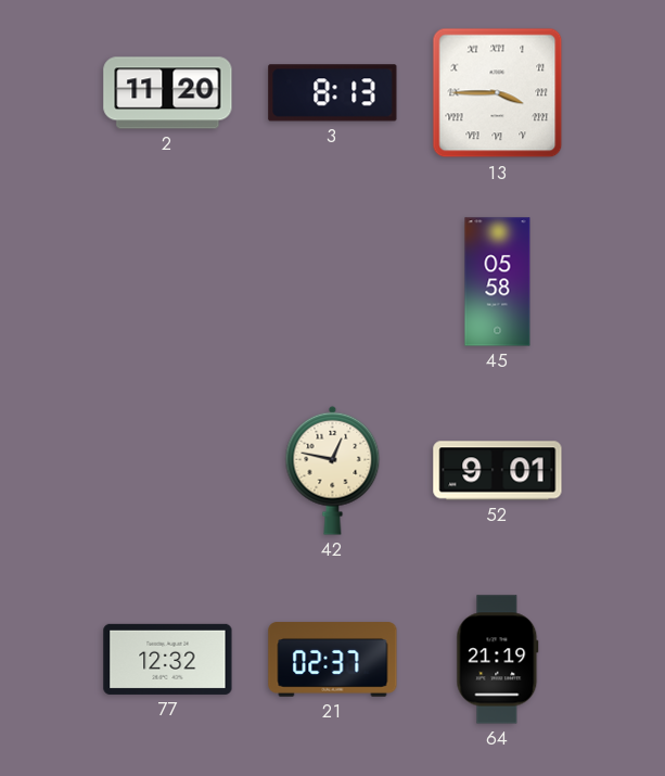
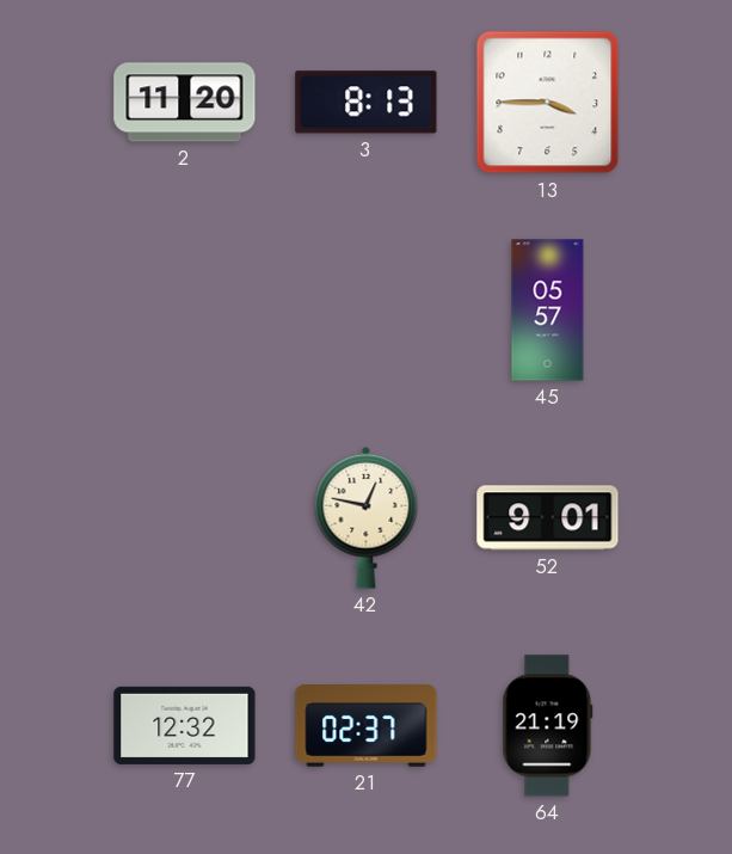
13 numerals: Roman -> Arabic
45: 05:58 -> 05:57
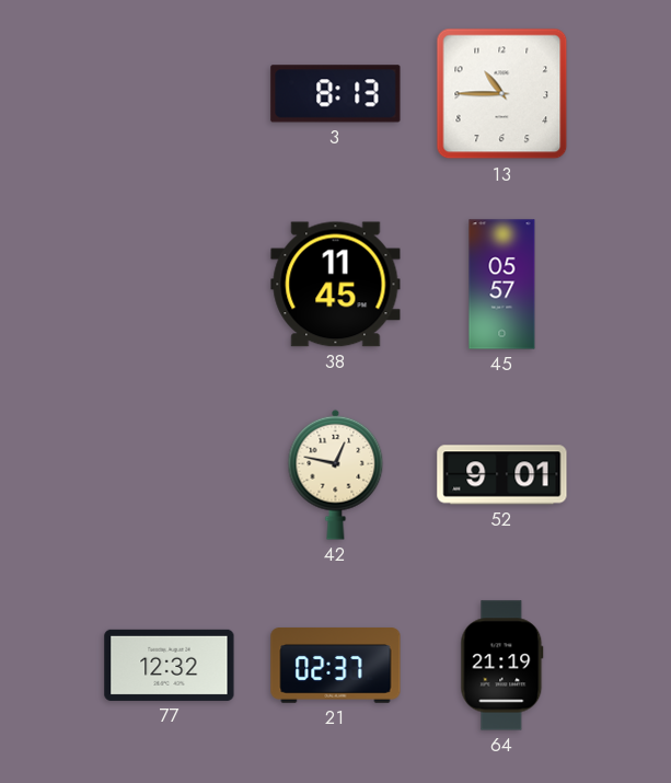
2: 11:20 -> none
13: 3:45 -> 10:45
38: none -> 11:45
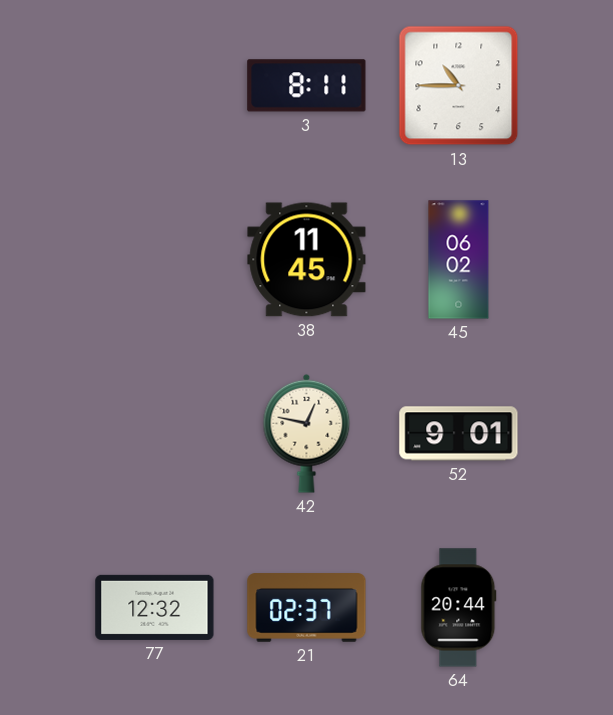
3: 8:13 -> 8:11
45: 05:57 -> 06:02
64: 21:19 -> 20:44
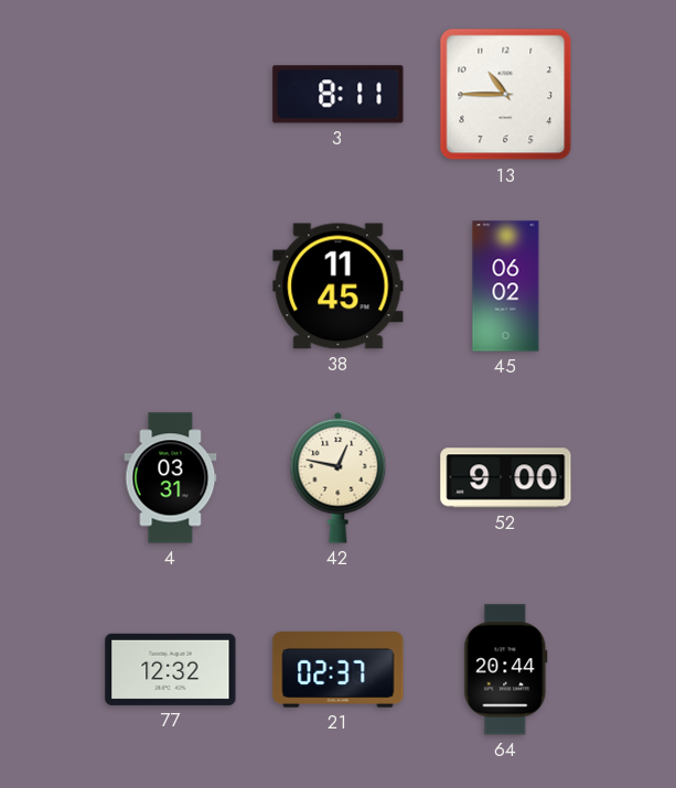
4: none -> 03:31
52: 9:01 -> 9:00
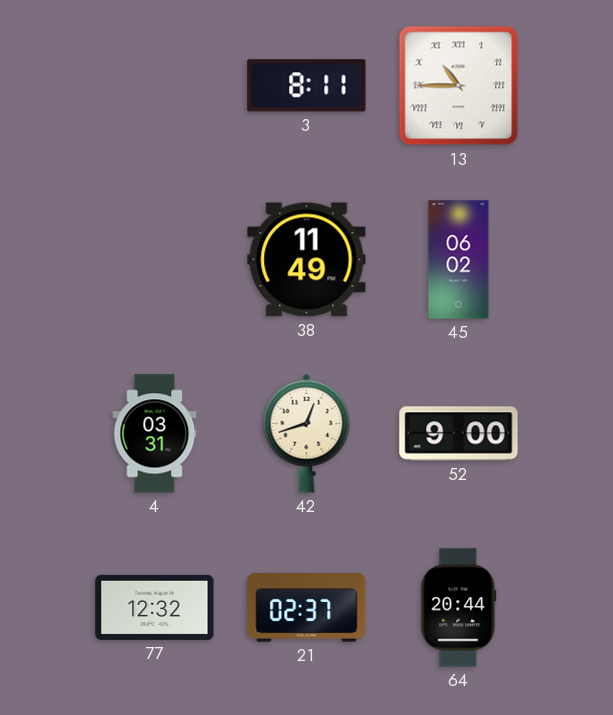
13 numerals: Arabic -> Roman
38: 11:45 -> 11:49
42: 12:47 -> 12:42
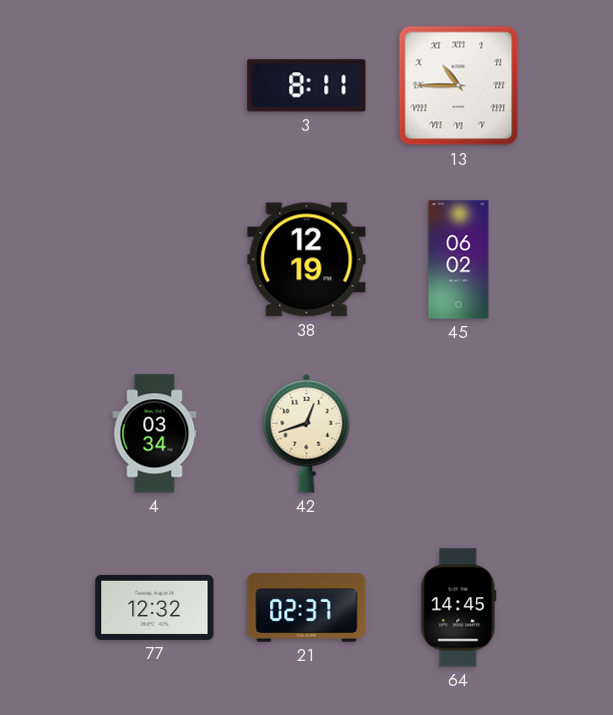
38: 11:49 -> 12:19
4: 03:31 -> 03:34
52: 9:00 -> none
64: 20:44 -> 14:45
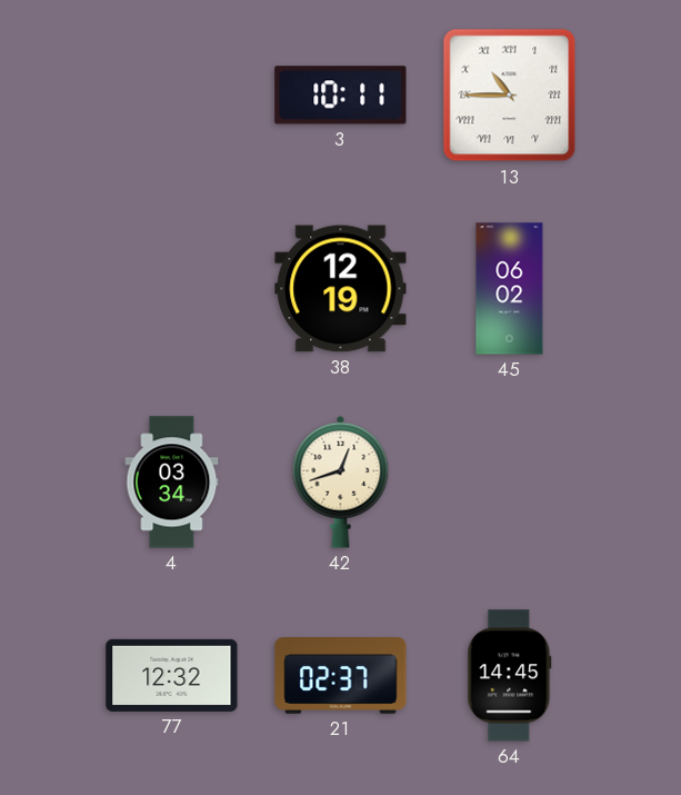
3: 8:11 -> 10:11
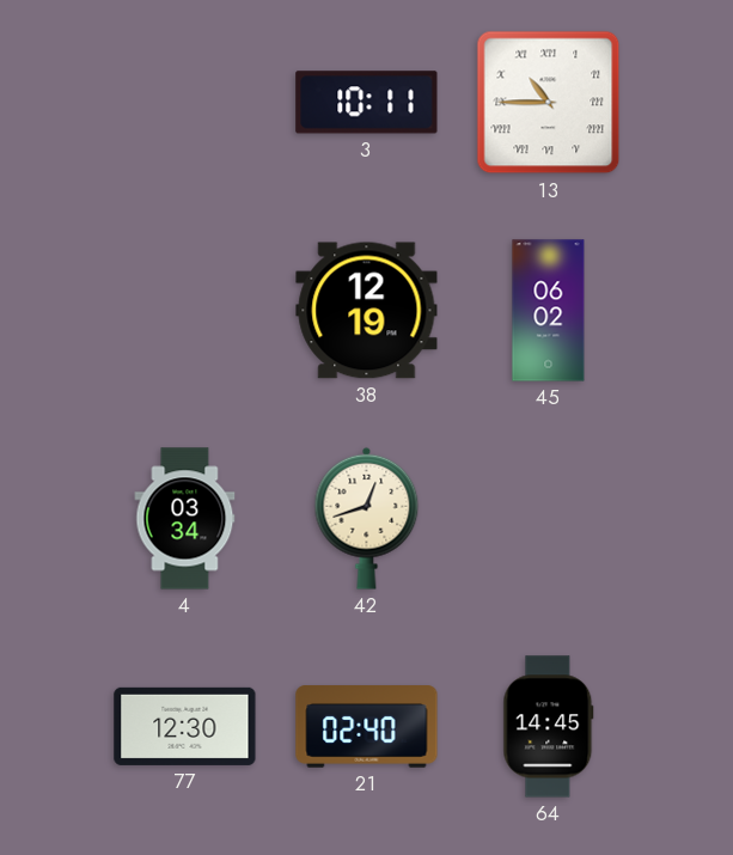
77: 12:32 -> 12:30
21: 02:37 -> 02:40
